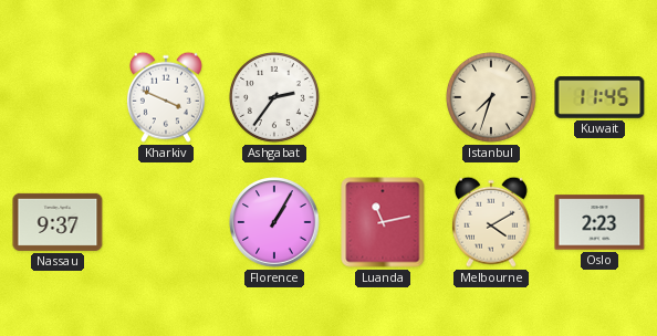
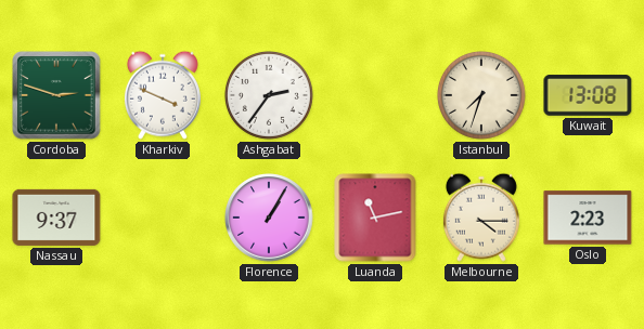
Cordoba: none -> 2:48
Kuwait: 11:45 -> 13:08
Melbourne: 4:10 -> 4:15
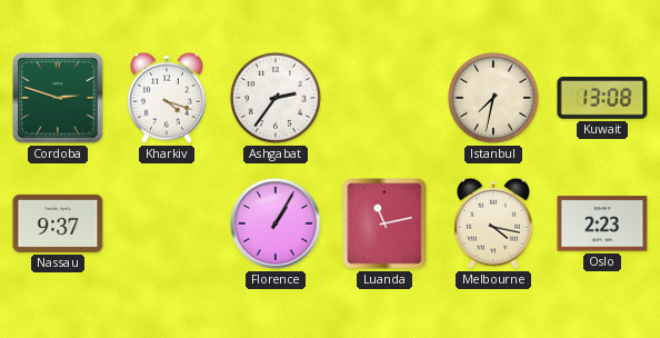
Kharkiv: 3:49 -> 4:18
Istanbul: 7:33 -> 7:32
Melbourne: 4:15 -> 4:17
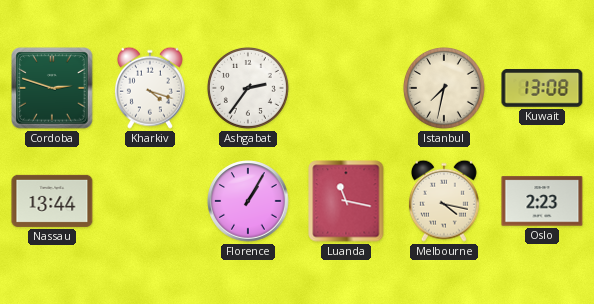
Nassau: 9:37 -> 13:44
Luanda: 11:13 -> 11:17
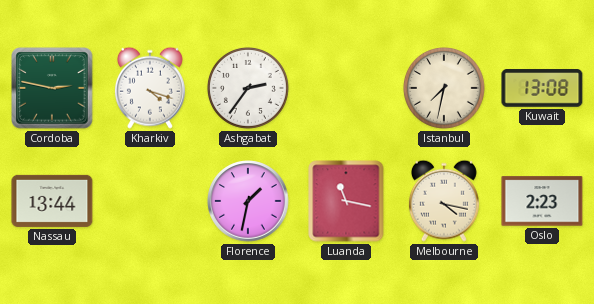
Cordoba: 2:48 -> 2:47
Florence: 1:05 -> 1:32
